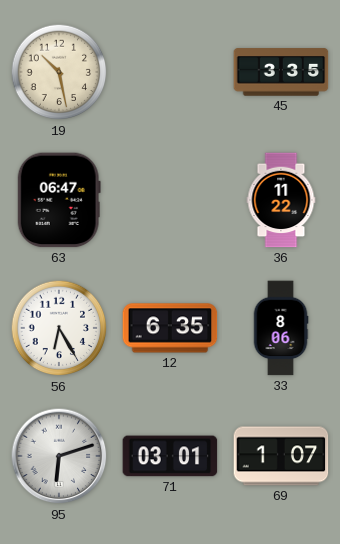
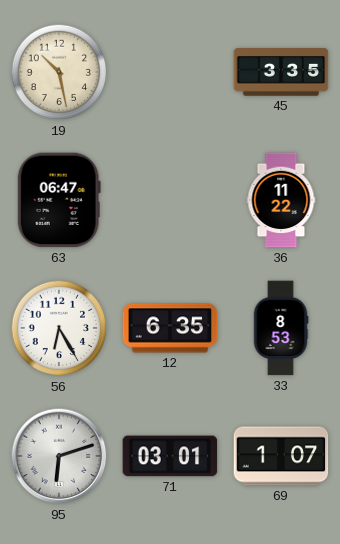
33: 8:06 -> 8:53
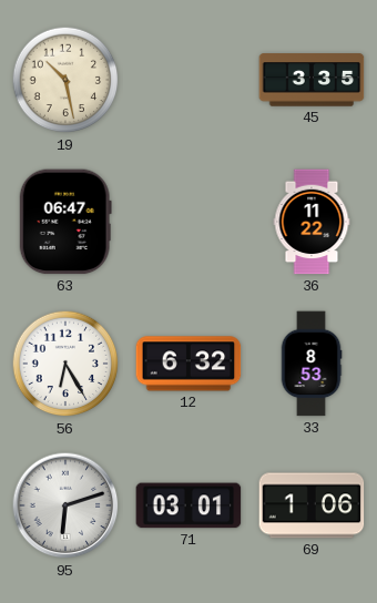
12: 6:35 -> 6:32
69: 1:07 -> 1:06
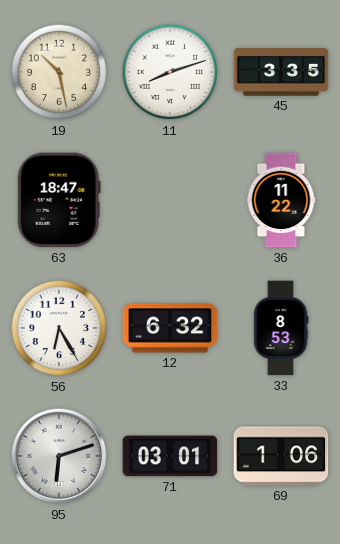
11: none -> 8:12
63: 06:47 -> 18:47
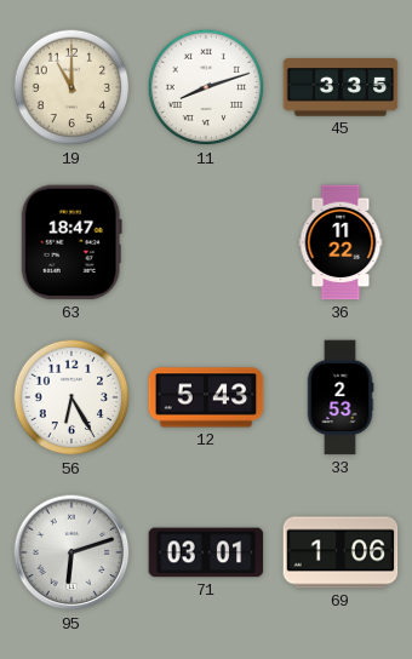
19: 10:28 -> 11:00
12: 6:32 -> 5:43
33: 8:53 -> 2:53
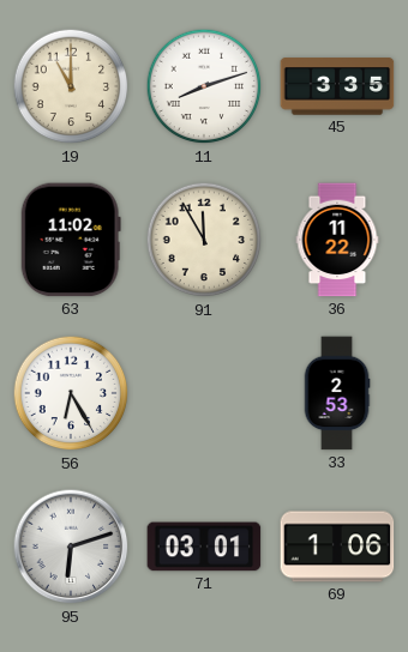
63: 18:47 -> 11:02
91: none -> 11:55
12: 5:43 -> none
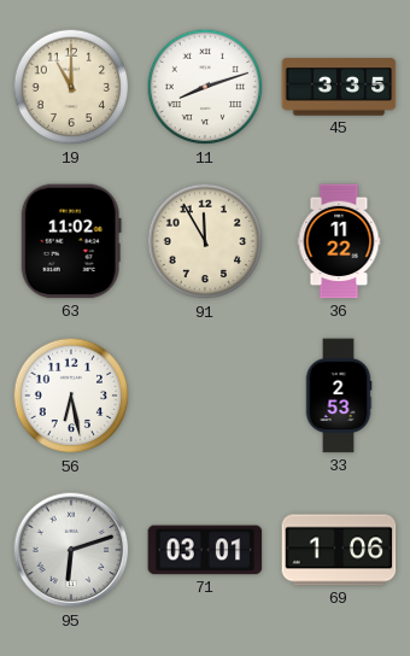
56: 6:25 -> 6:28
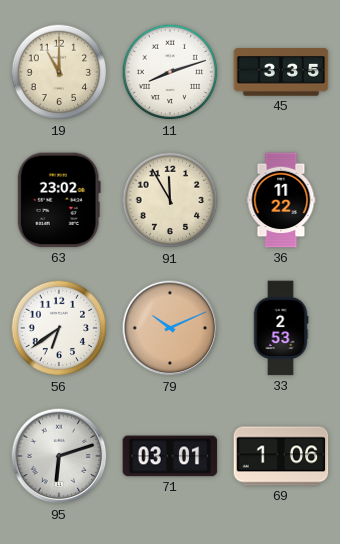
63: 11:02 -> 23:02
56: 6:28 -> 6:39
79: none -> 10:11
